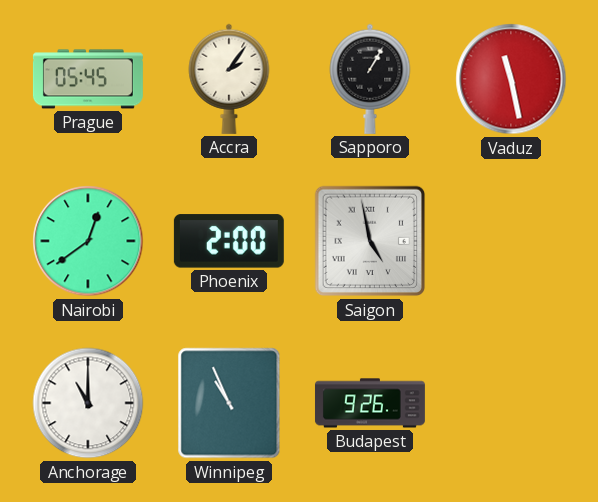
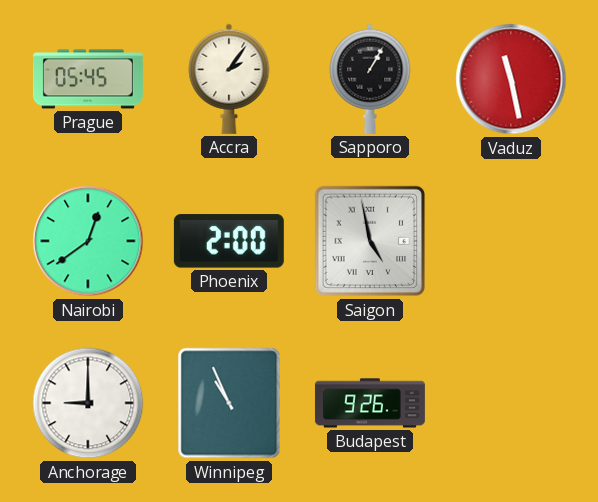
Anchorage: 11:00 -> 9:00
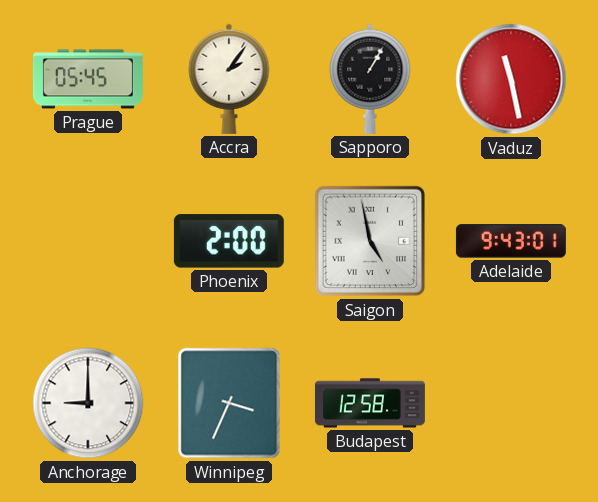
Nairobi: 12:39 -> none
Adelaide: none -> 9:43
Winnipeg: 10:56 -> 3:34
Budapest: 9:26 -> 12:58
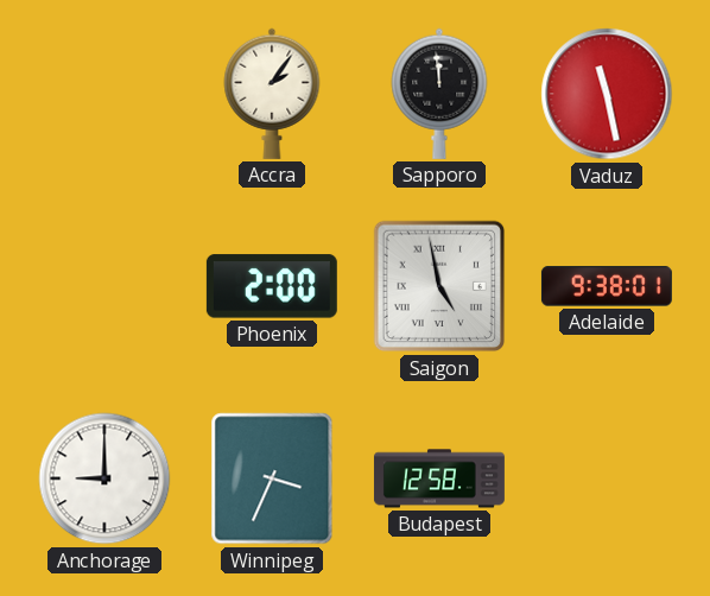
Prague: 05:45 -> none
Sapporo: 1:05 -> 11:59
Adelaide: 9:43 -> 9:38
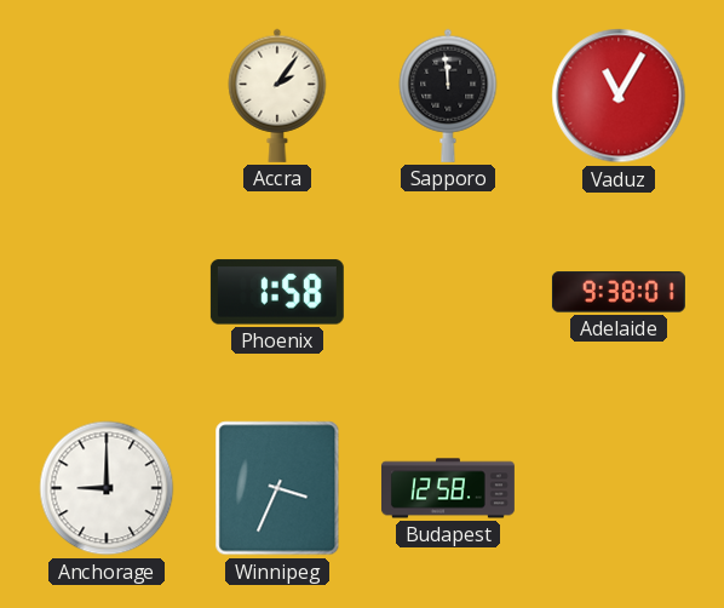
Vaduz: 11:28 -> 11:05
Phoenix: 2:00 -> 1:58
Saigon: 4:58 -> none
